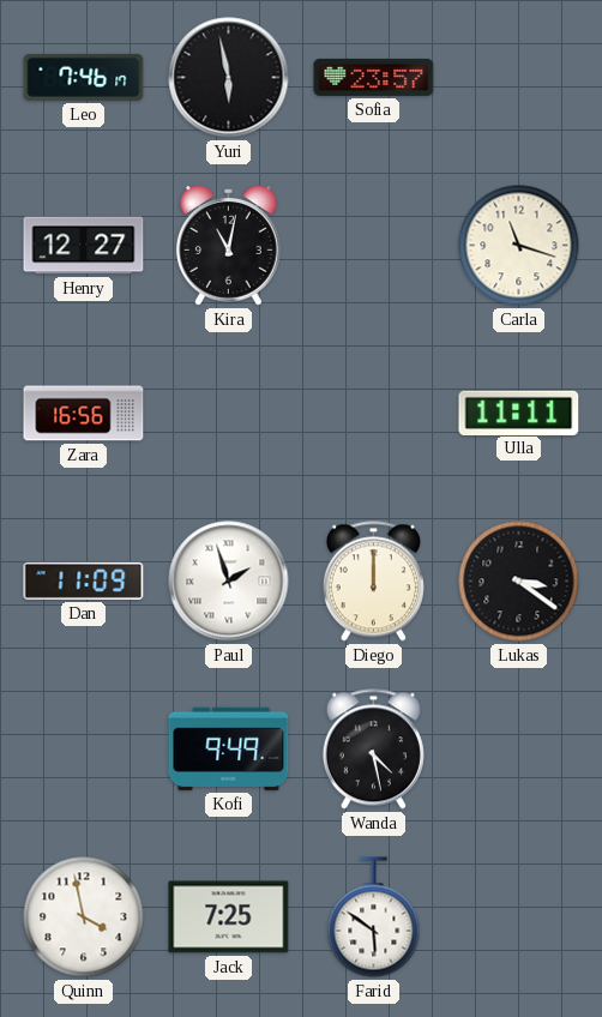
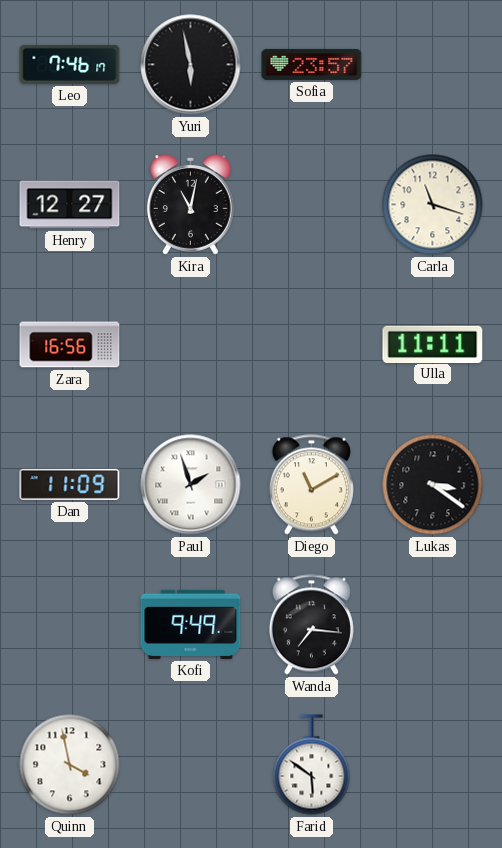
Diego: 12:00 -> 11:10
Wanda: 4:28 -> 7:16
Jack: 7:25 -> none
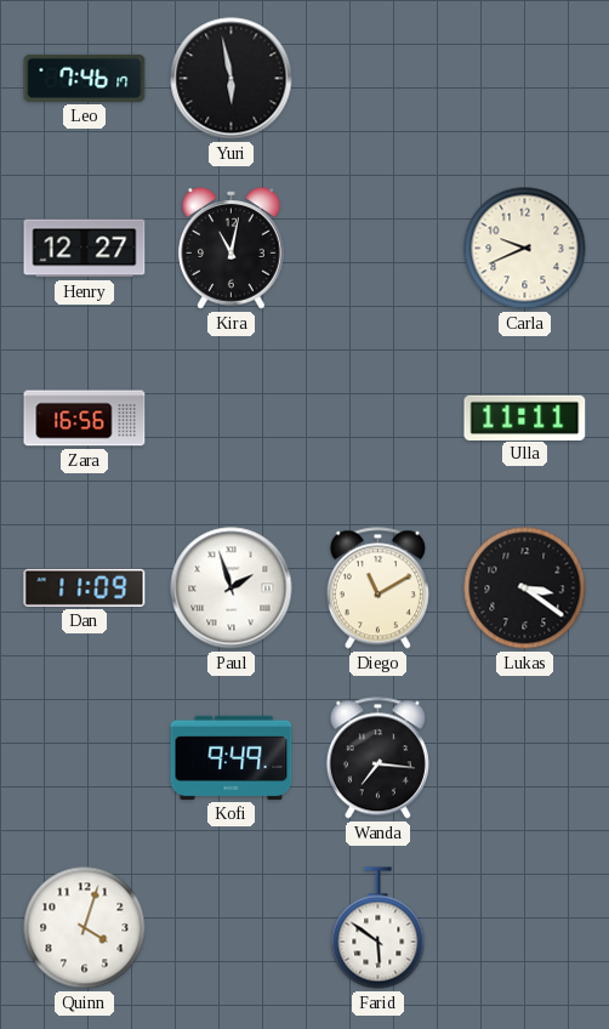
Sofia: 23:57 -> none
Carla: 11:18 -> 9:41
Quinn: 3:58 -> 4:03
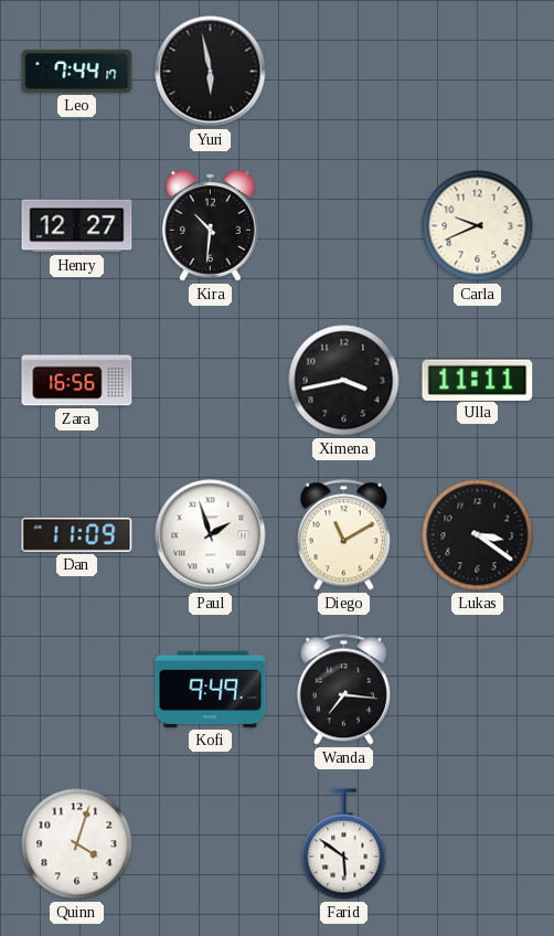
Leo: 7:46 -> 7:44
Kira: 11:02 -> 10:31
Ximena: none -> 3:43
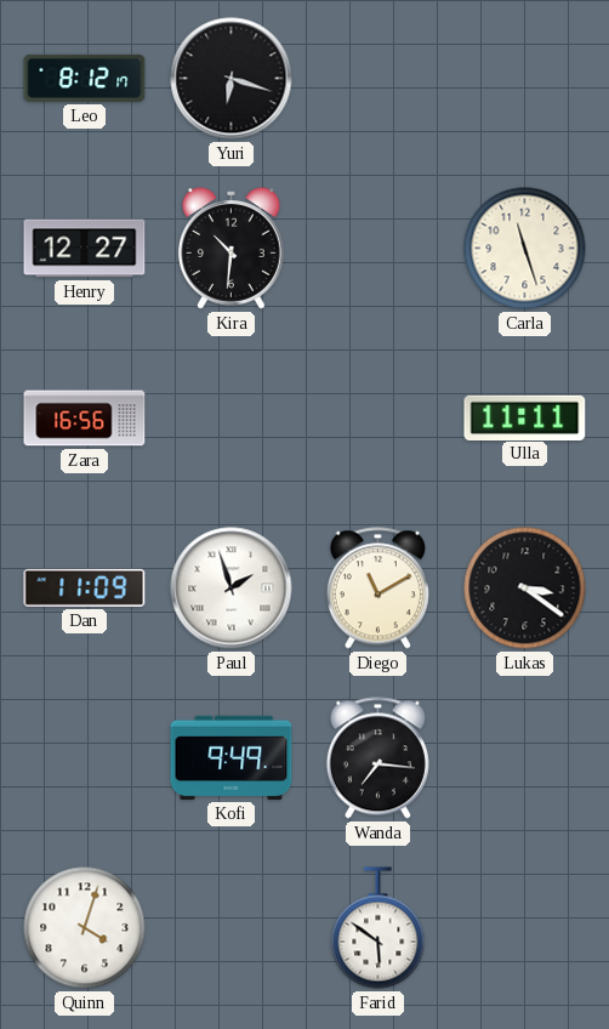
Leo: 7:44 -> 8:12
Yuri: 5:58 -> 6:18
Carla: 9:41 -> 11:27
Ximena: 3:43 -> none
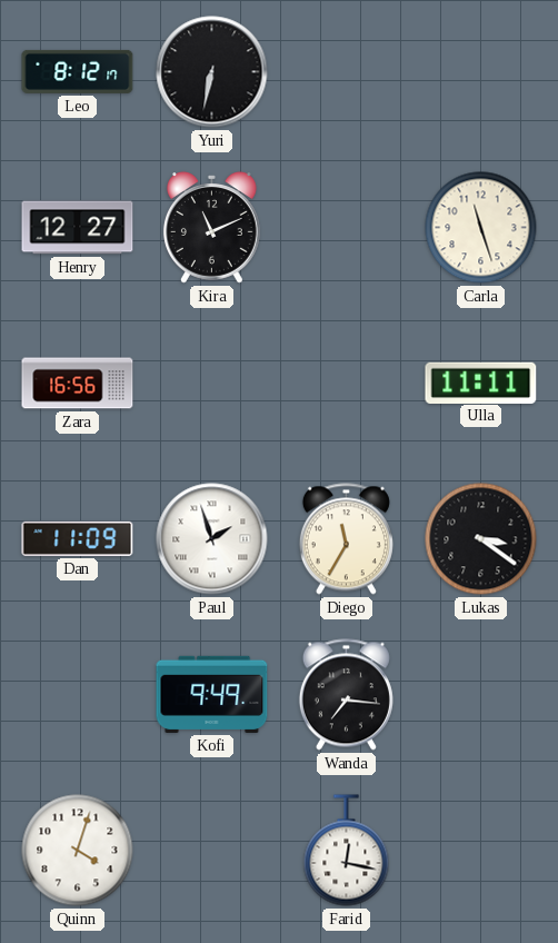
Yuri: 6:18 -> 6:32
Kira: 10:31 -> 11:11
Diego: 11:10 -> 11:35
Farid: 5:51 -> 12:17
